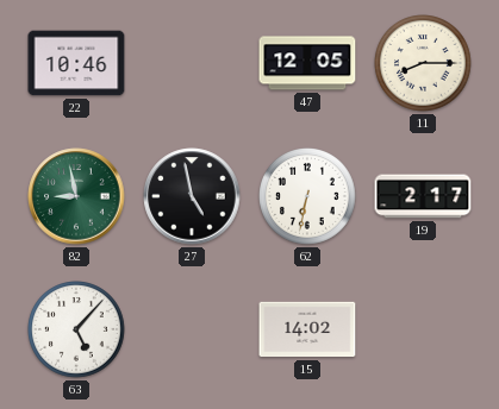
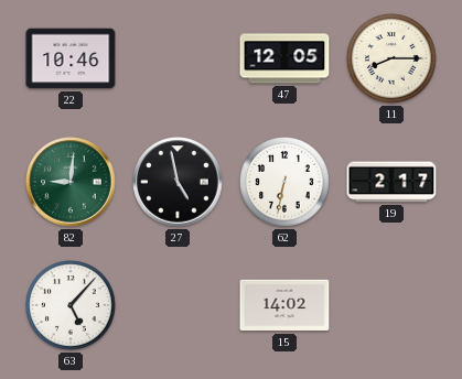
82: 8:58 -> 9:01
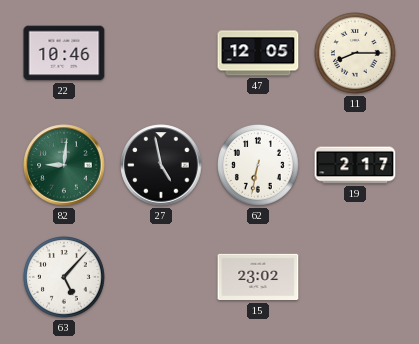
15: 14:02 -> 23:02
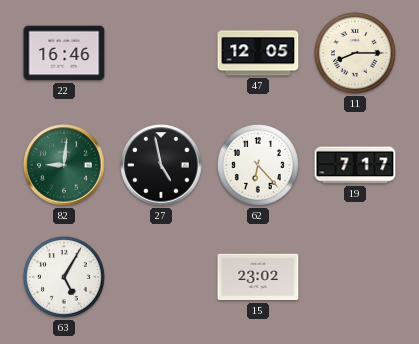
22: 10:46 -> 16:46
62: 6:32 -> 6:23
19: 2:17 -> 7:17
63: 5:07 -> 5:05
